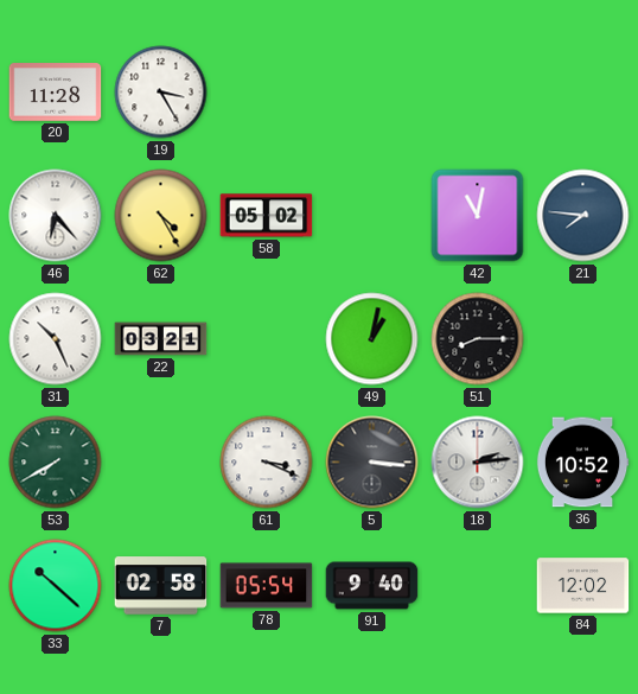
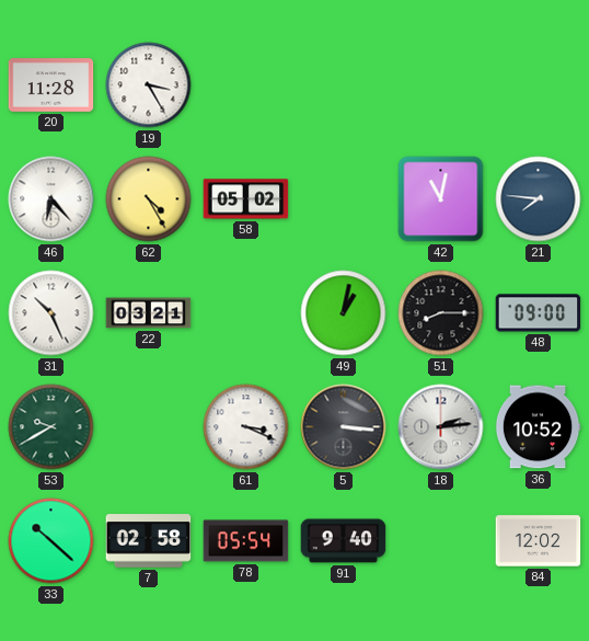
48: none -> 09:00
53: 7:40 -> 9:40
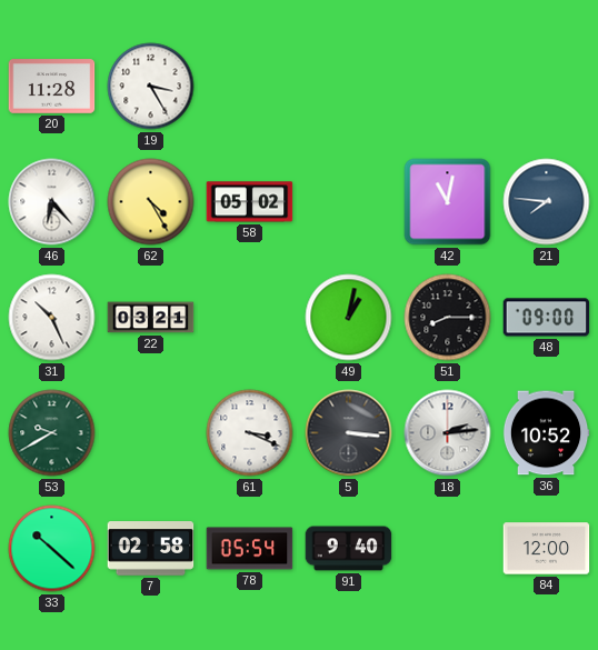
84: 12:02 -> 12:00
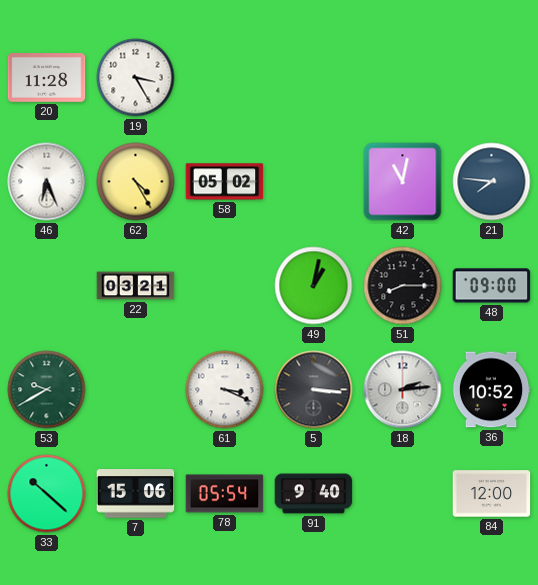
46: 6:23 -> 6:26
31: 10:26 -> none
7: 02:58 -> 15:06
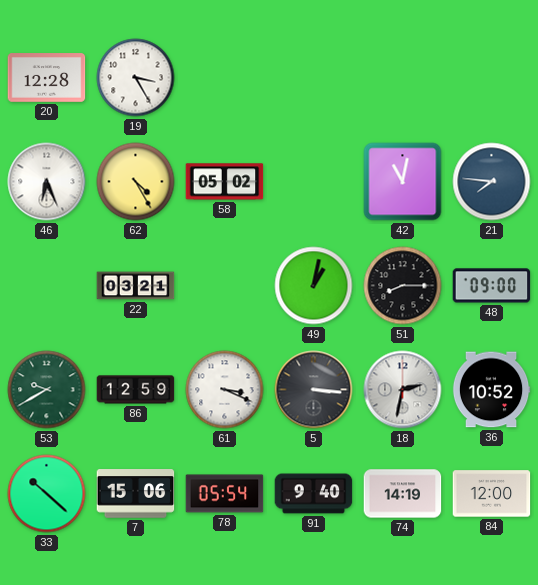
20: 11:28 -> 12:28
86: none -> 12:59
18: 2:14 -> 2:32
74: none -> 14:19
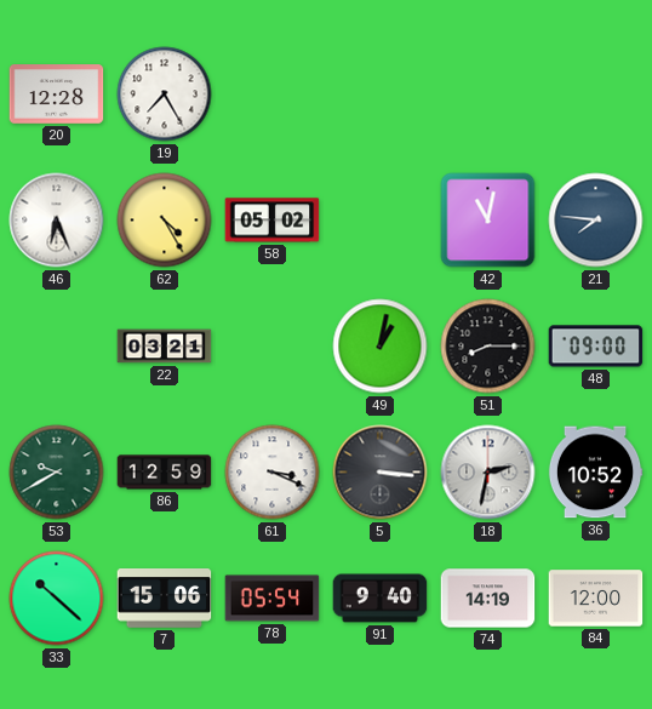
19: 3:25 -> 7:25
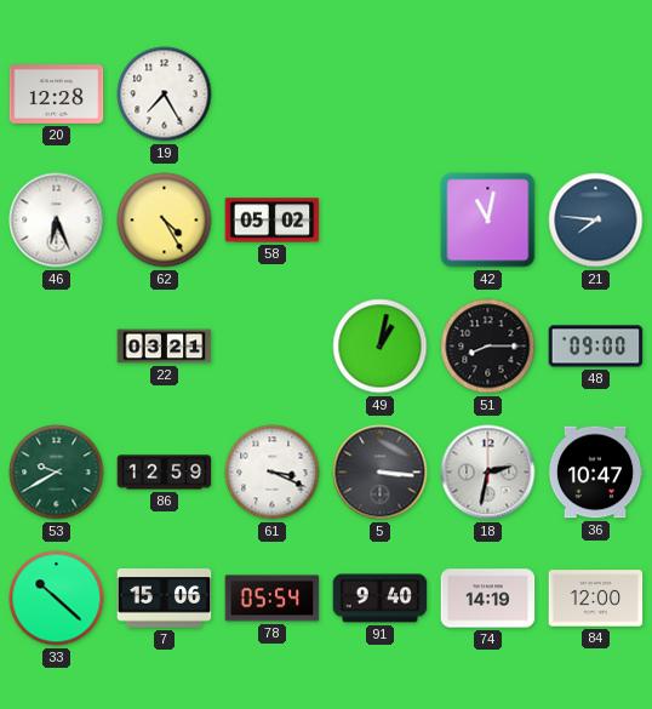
36: 10:52 -> 10:47
